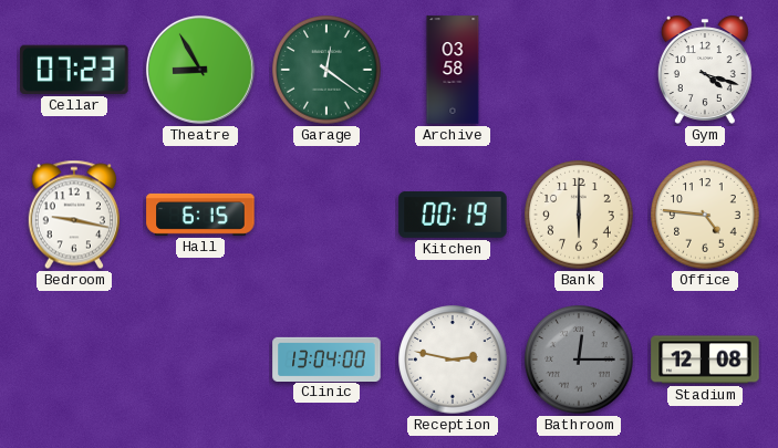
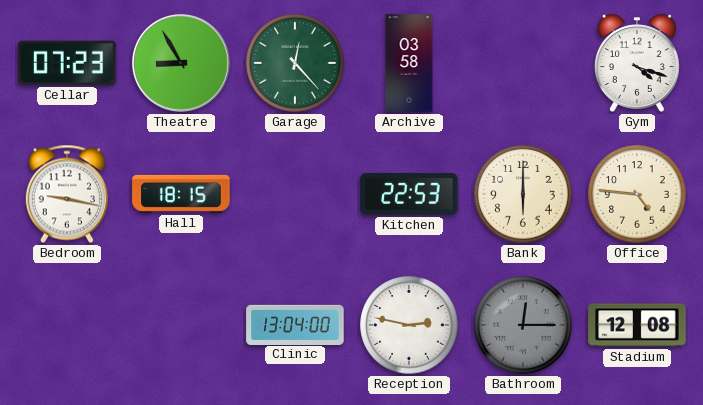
Garage: 12:21 -> 12:23
Hall: 6:15 -> 18:15
Kitchen: 00:19 -> 22:53
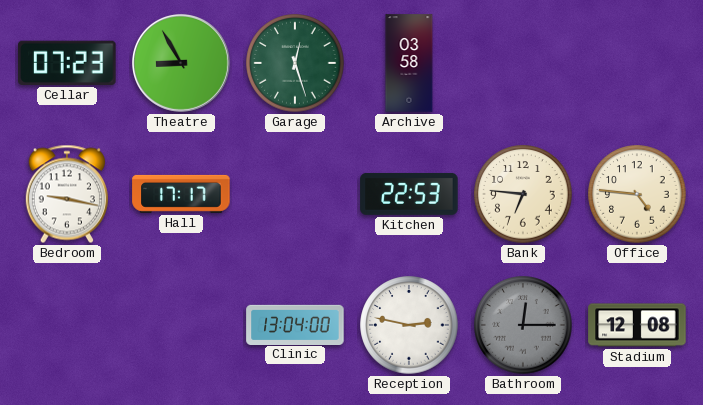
Garage: 12:23 -> 12:27
Gym: 4:18 -> none
Hall: 18:15 -> 17:17
Bank: 6:00 -> 6:46
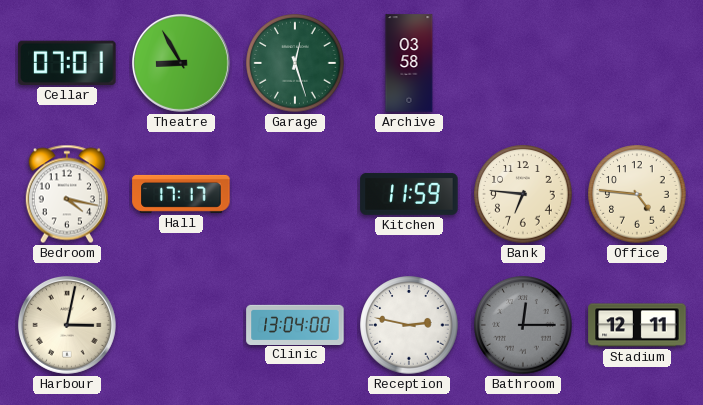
Cellar: 07:23 -> 07:01
Bedroom: 9:17 -> 4:17
Kitchen: 22:53 -> 11:59
Harbour: none -> 3:02
Stadium: 12:08 -> 12:11
